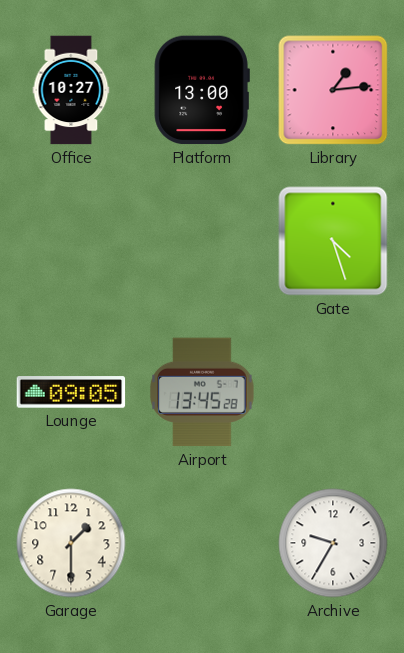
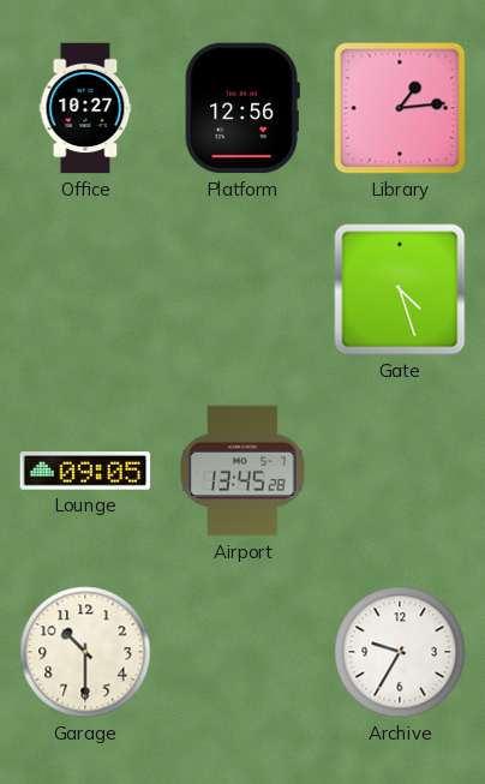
Platform: 13:00 -> 12:56
Garage: 1:30 -> 10:30
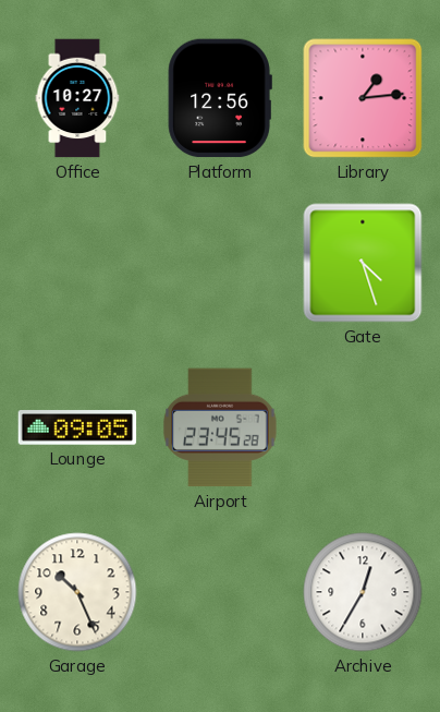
Airport: 13:45 -> 23:45
Garage: 10:30 -> 10:26
Archive: 9:35 -> 12:35
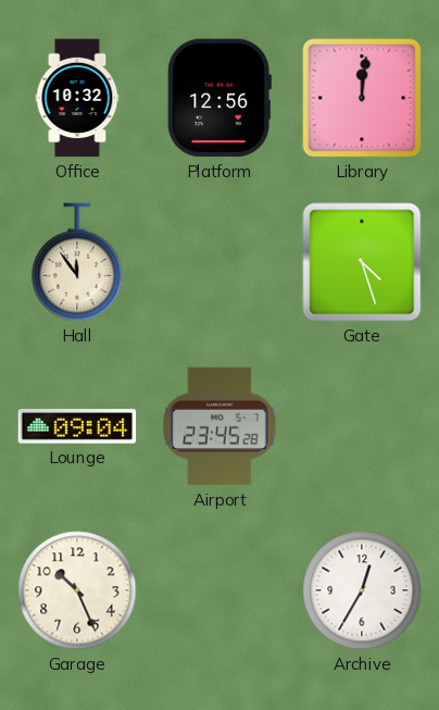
Office: 10:27 -> 10:32
Library: 1:14 -> 12:01
Hall: none -> 11:54
Lounge: 09:05 -> 09:04
